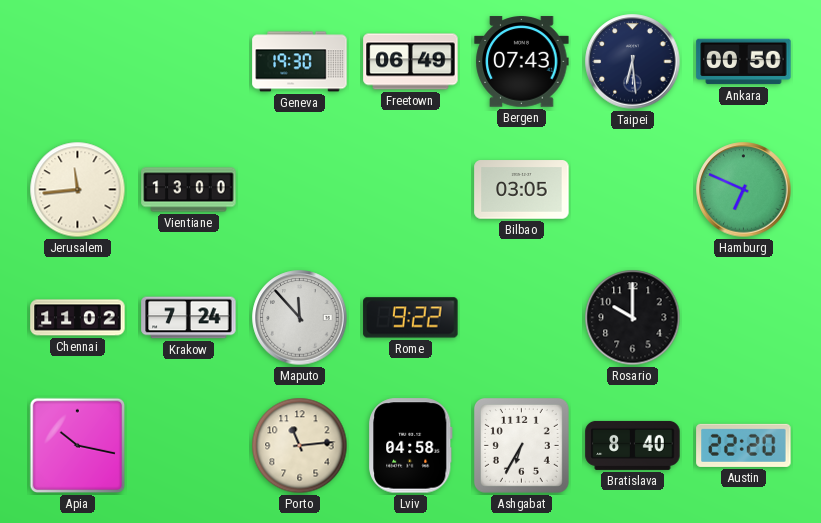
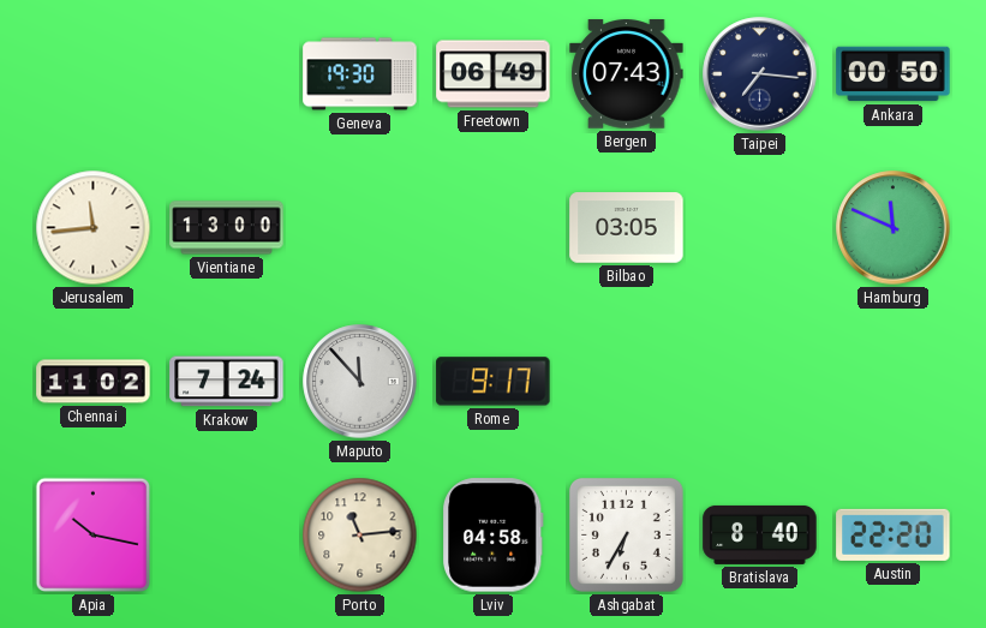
Taipei: 6:29 -> 7:16
Hamburg: 6:49 -> 11:49
Rome: 9:22 -> 9:17
Rosario: 10:00 -> none
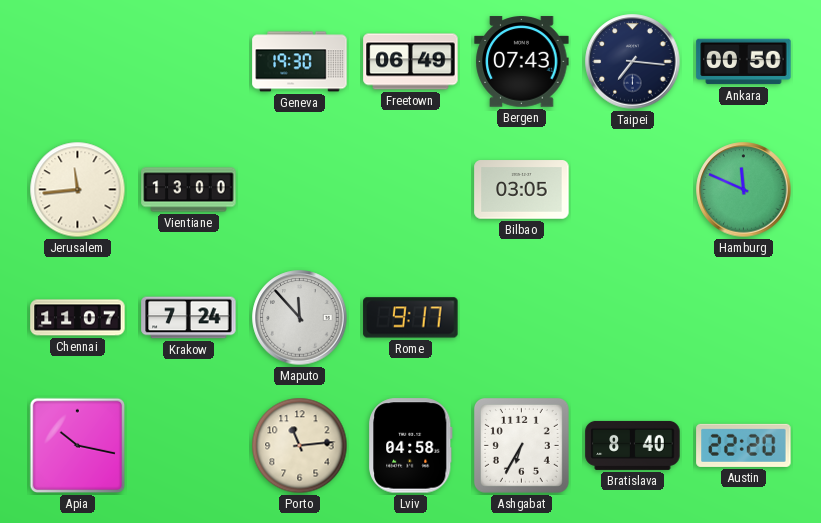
Chennai: 11:02 -> 11:07
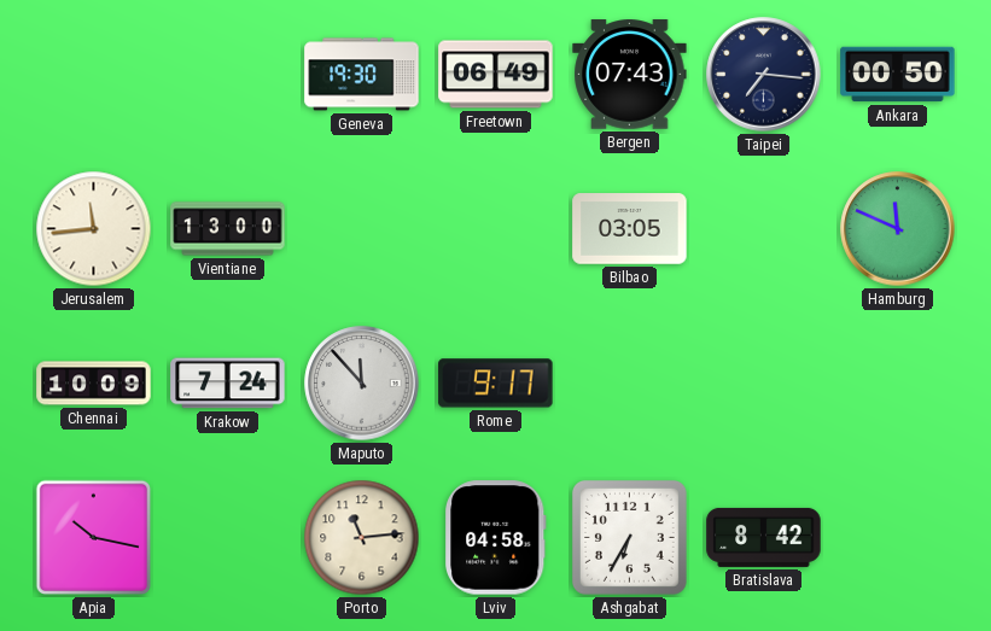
Chennai: 11:07 -> 10:09
Bratislava: 8:40 -> 8:42
Austin: 22:20 -> none
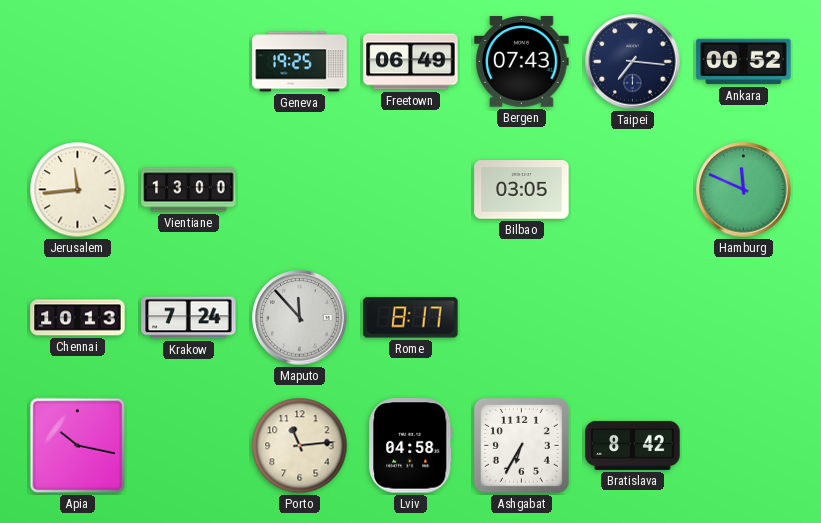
Geneva: 19:30 -> 19:25
Ankara: 00:50 -> 00:52
Chennai: 10:09 -> 10:13
Rome: 9:17 -> 8:17
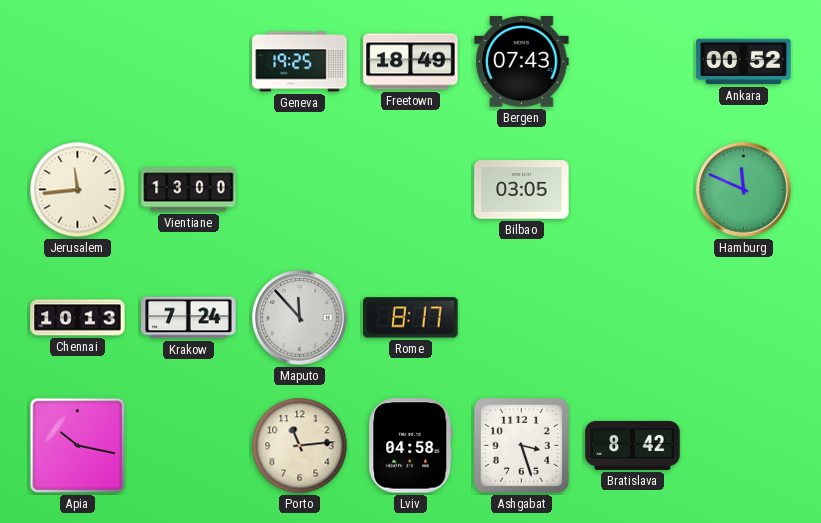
Freetown: 06:49 -> 18:49
Taipei: 7:16 -> none
Ashgabat: 6:35 -> 3:27
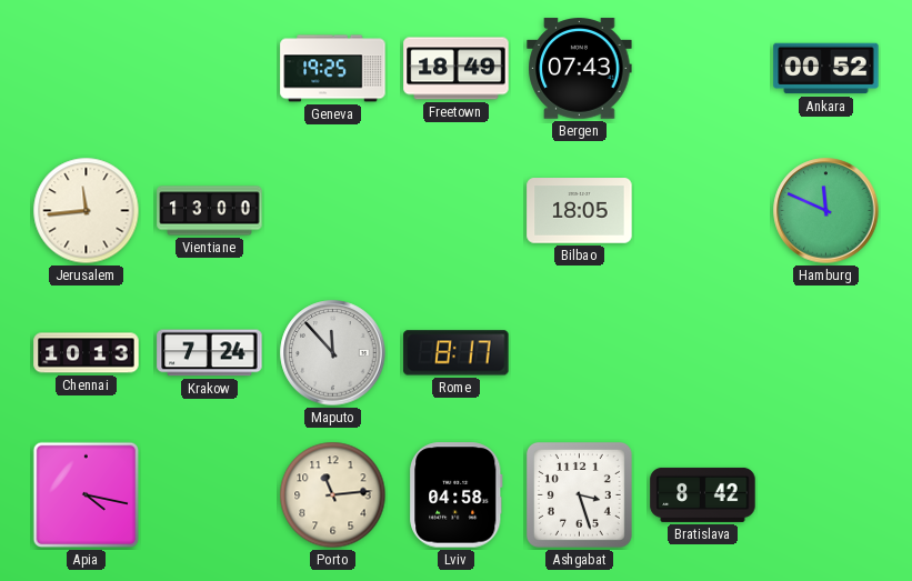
Bilbao: 03:05 -> 18:05
Apia: 10:17 -> 4:17
